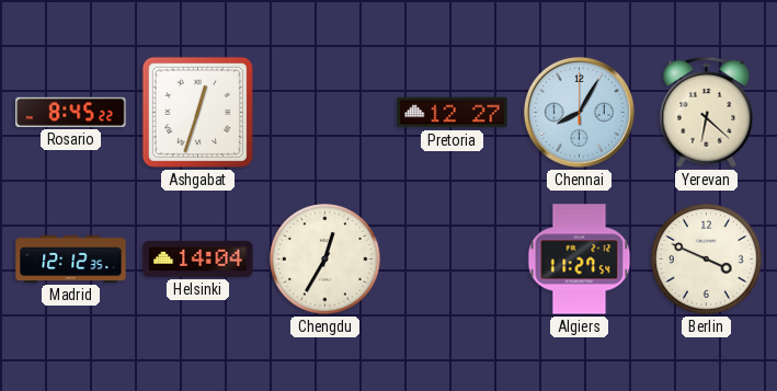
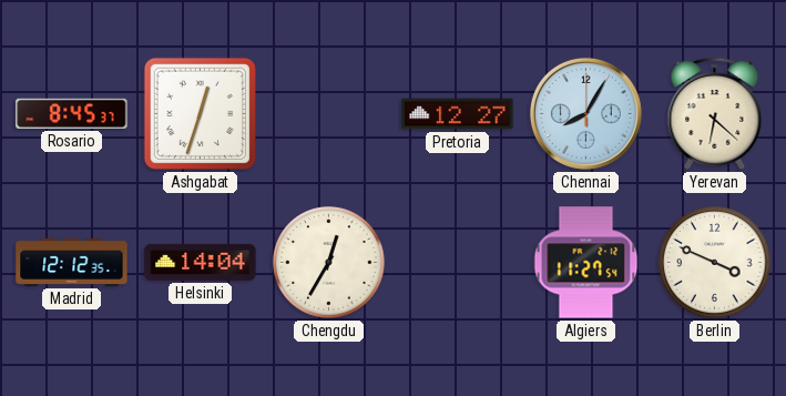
Rosario: 8:45:22 -> 8:45:37
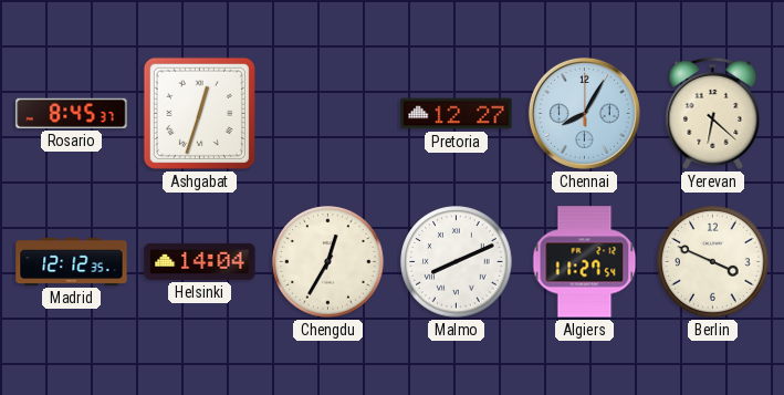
Malmo: none -> 8:11
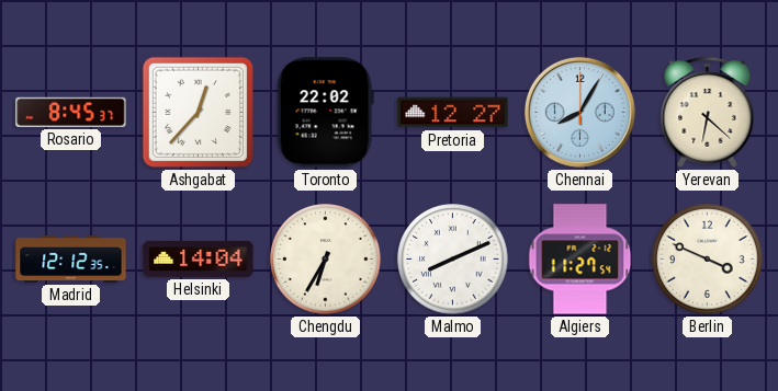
Ashgabat: 12:33 -> 12:37
Toronto: none -> 22:02
Chengdu: 12:35 -> 6:35
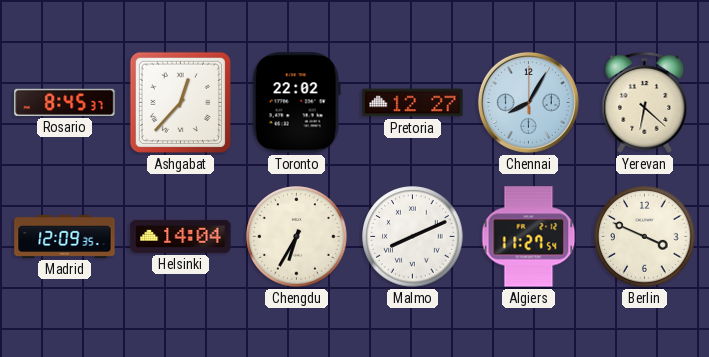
Madrid: 12:12 -> 12:09
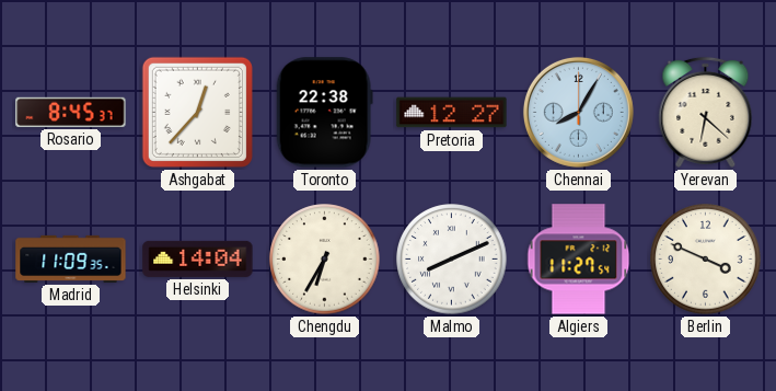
Toronto: 22:02 -> 22:38
Madrid: 12:09 -> 11:09
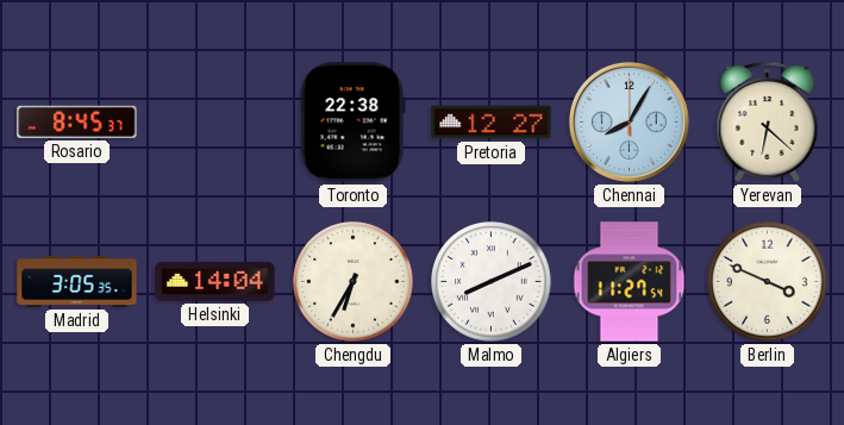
Ashgabat: 12:37 -> none
Madrid: 11:09 -> 3:05
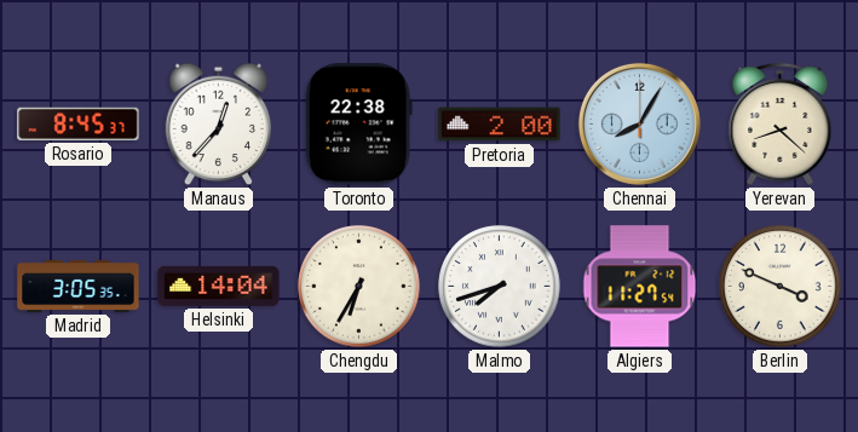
Manaus: none -> 12:37
Pretoria: 12:27 -> 2:00
Yerevan: 6:22 -> 8:22
Malmo: 8:11 -> 7:42
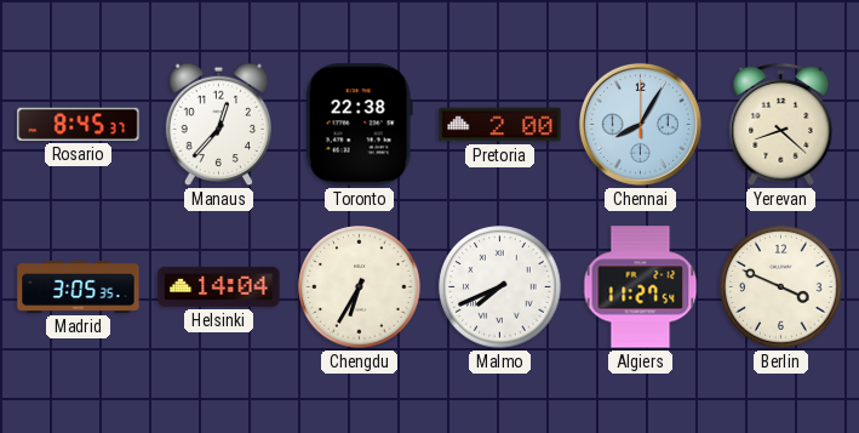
Malmo: 7:42 -> 7:41
